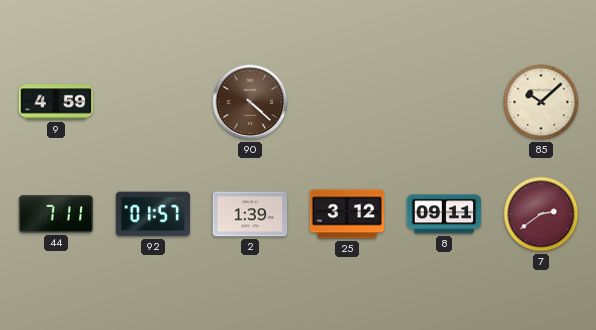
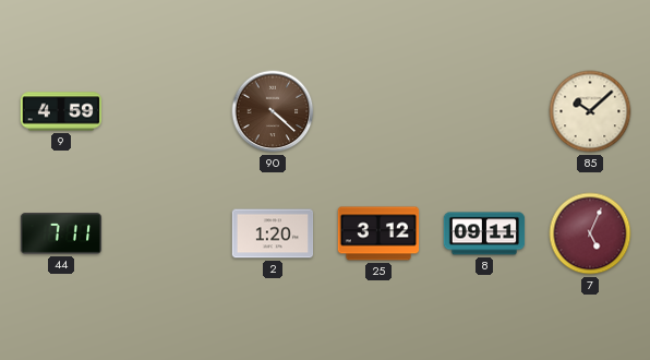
92: 01:57 -> none
2: 1:39 -> 1:20
7: 2:39 -> 5:04
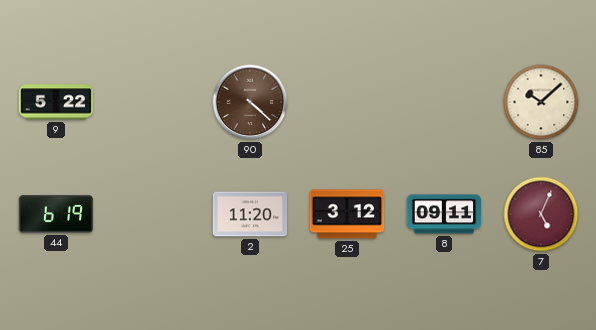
9: 4:59 -> 5:22
44: 7:11 -> 6:19
2: 1:20 -> 11:20
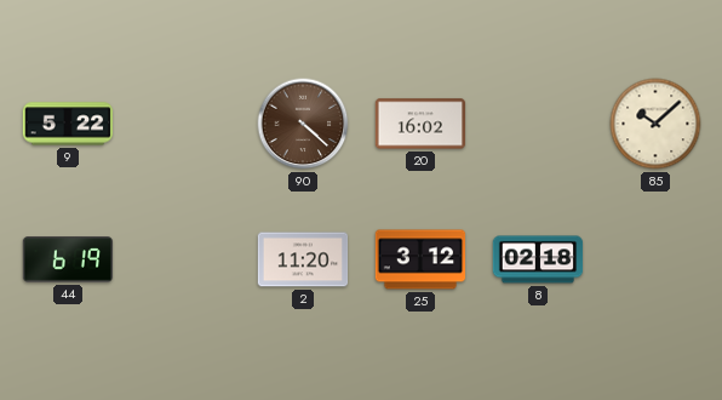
20: none -> 16:02
8: 09:11 -> 02:18
7: 5:04 -> none
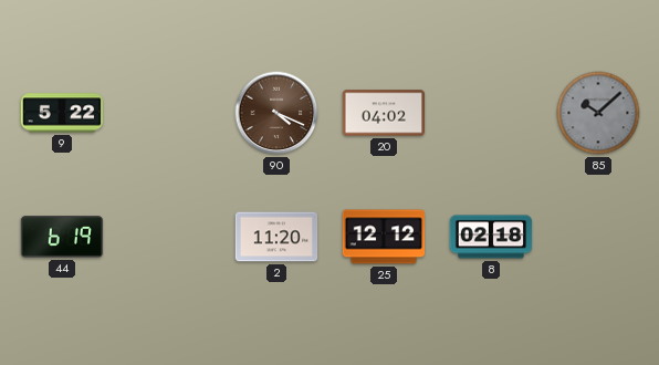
90: 4:22 -> 4:19
20: 16:02 -> 04:02
85 dial: cream -> grey
25: 3:12 -> 12:12
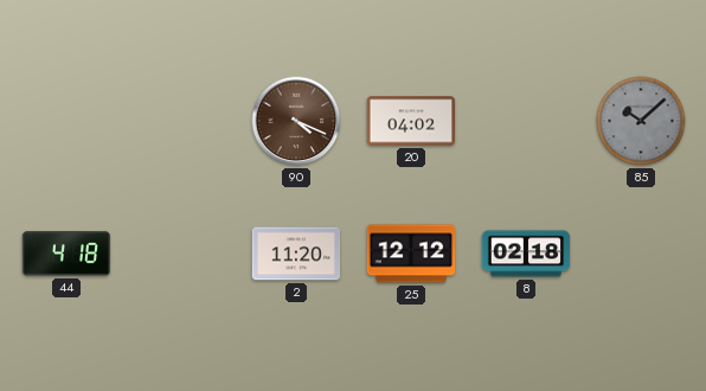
9: 5:22 -> none
44: 6:19 -> 4:18
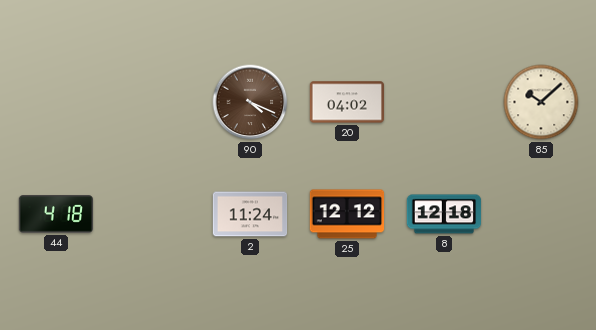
85 dial: grey -> cream
2: 11:20 -> 11:24
8: 02:18 -> 12:18
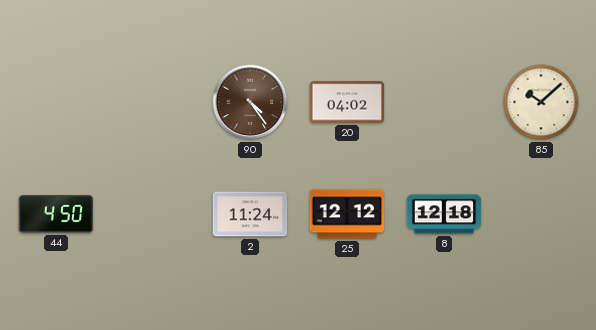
90: 4:19 -> 4:24
44: 4:18 -> 4:50
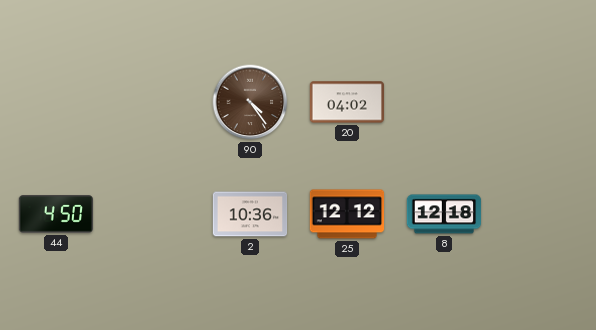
85: 10:08 -> none
2: 11:24 -> 10:36
